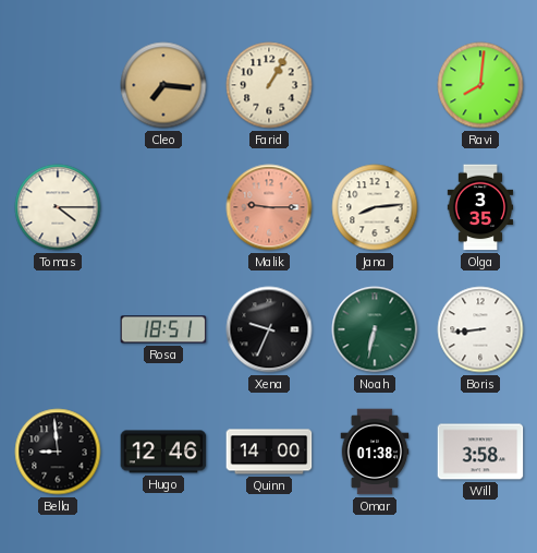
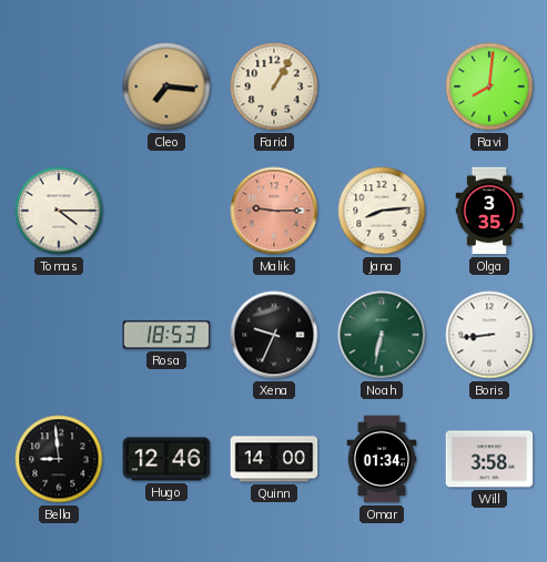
Rosa: 18:51 -> 18:53
Omar: 01:38 -> 01:34
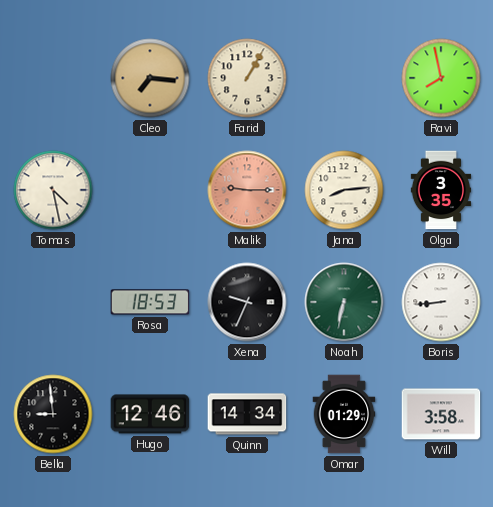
Ravi: 8:01 -> 7:58
Tomas: 4:15 -> 4:28
Quinn: 14:00 -> 14:34
Omar: 01:34 -> 01:29
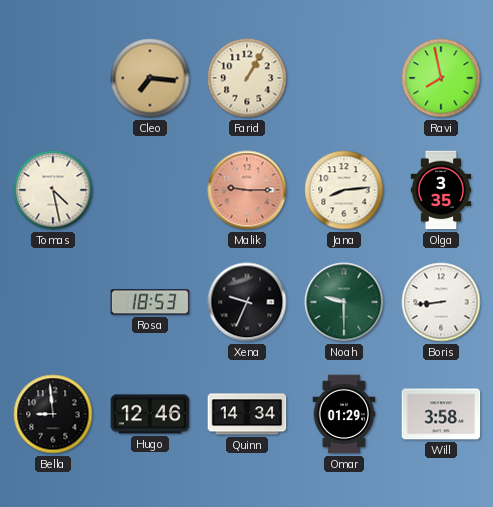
Noah: 6:32 -> 9:30
